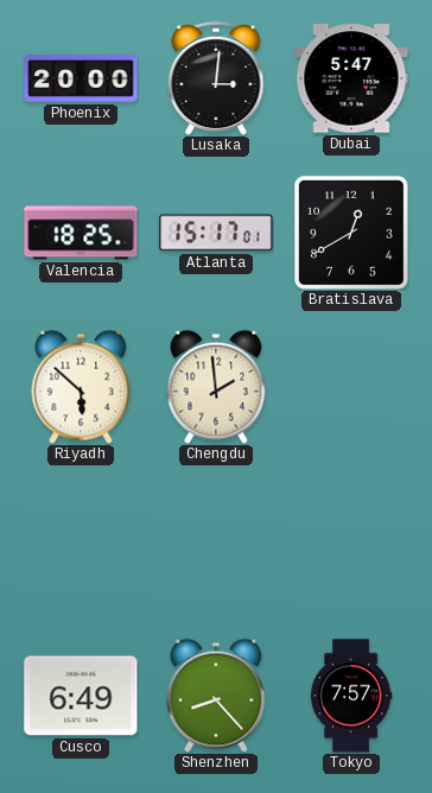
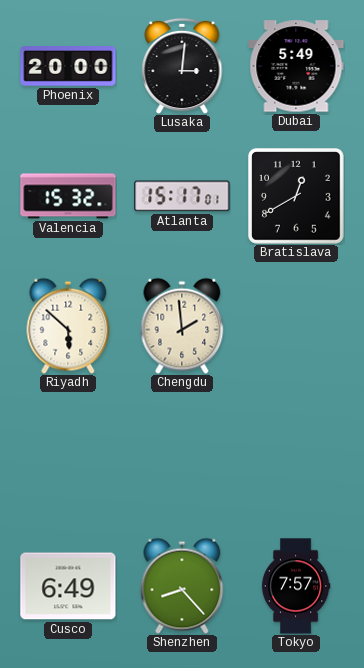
Dubai: 5:47 -> 5:49
Valencia: 18:25 -> 15:32
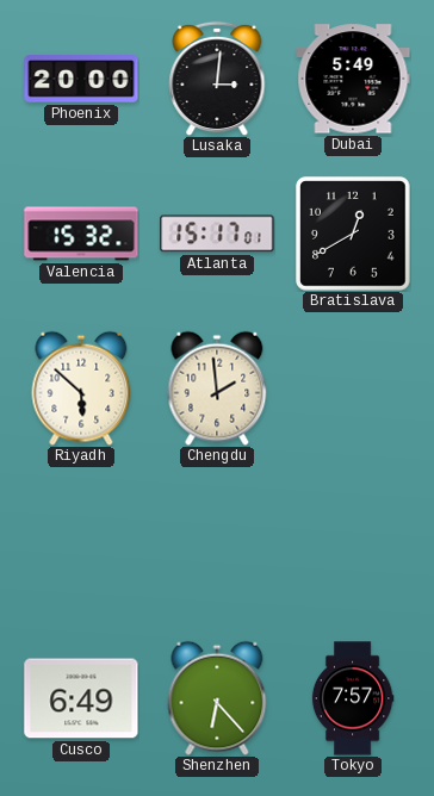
Shenzhen: 8:23 -> 6:23
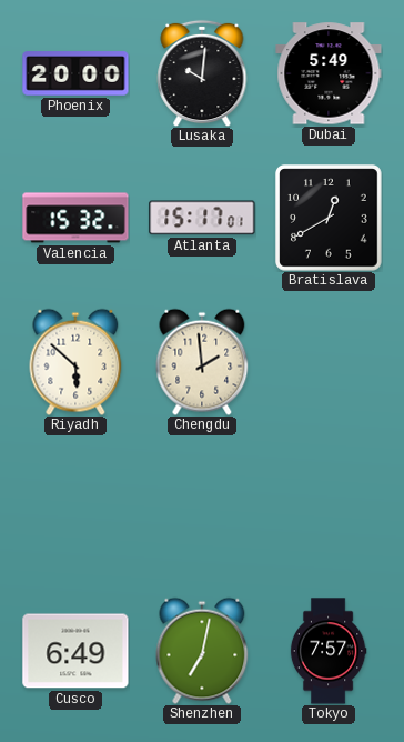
Lusaka: 3:01 -> 10:01
Shenzhen: 6:23 -> 7:02
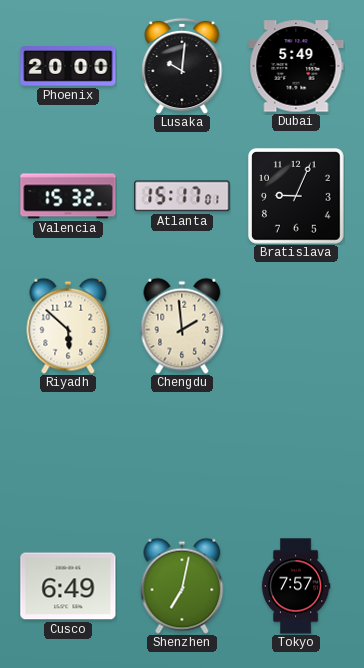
Bratislava: 12:40 -> 9:04
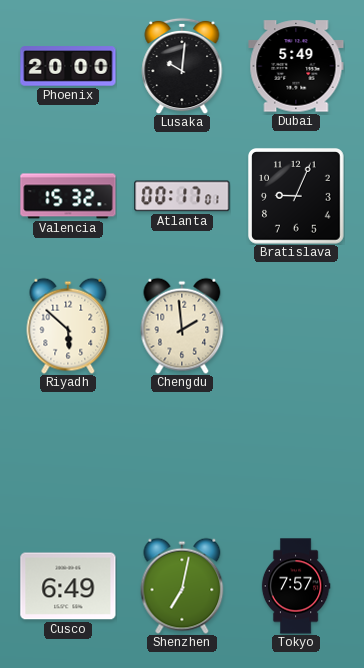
Atlanta: 15:17 -> 00:17
